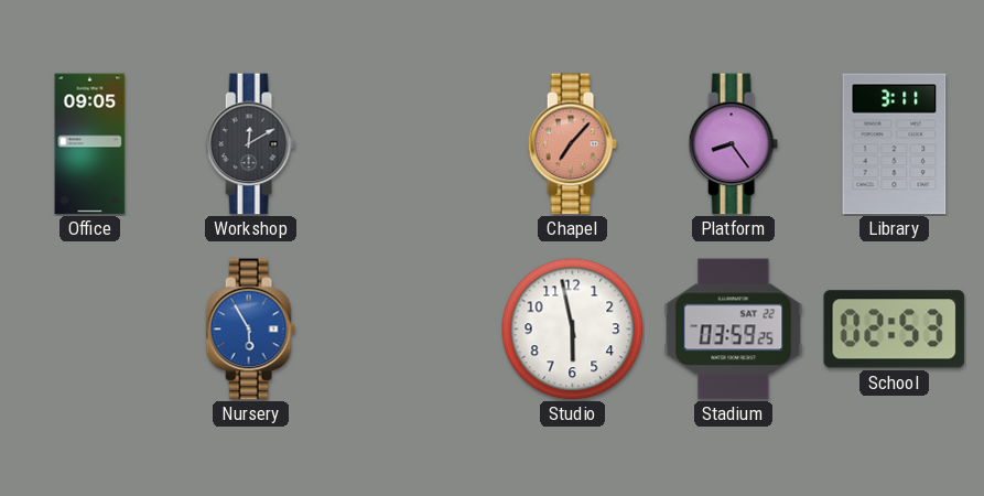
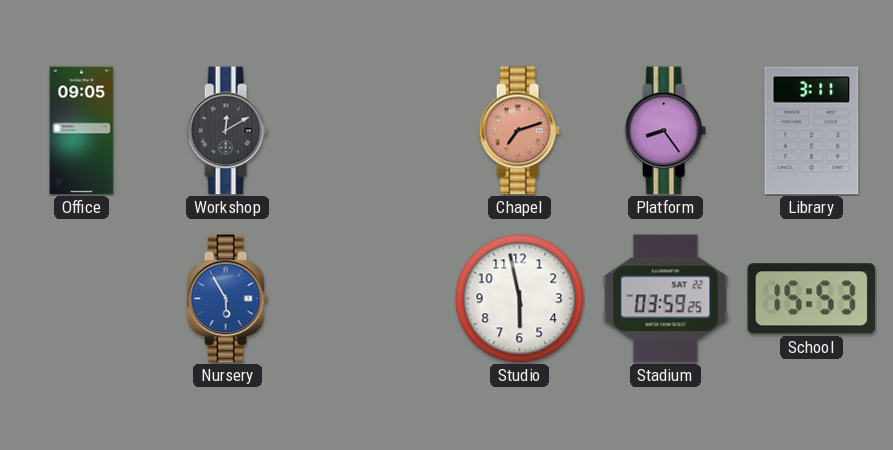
Chapel: 7:07 -> 7:12
School: 02:53 -> 15:53
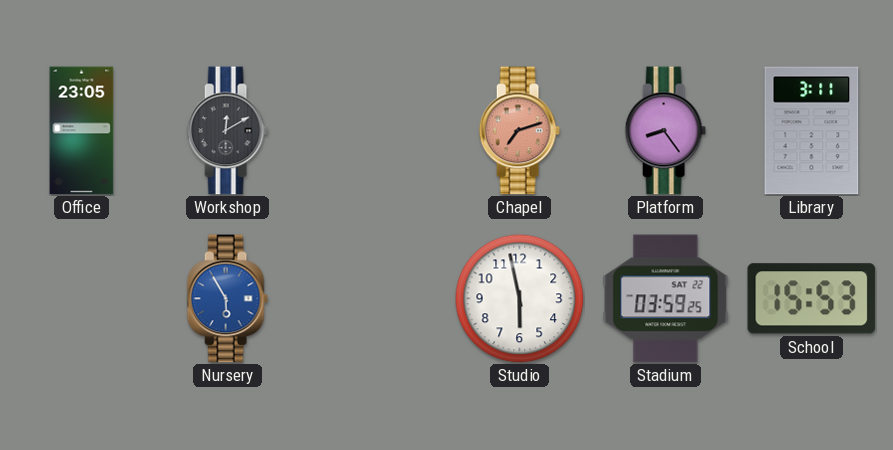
Office: 09:05 -> 23:05
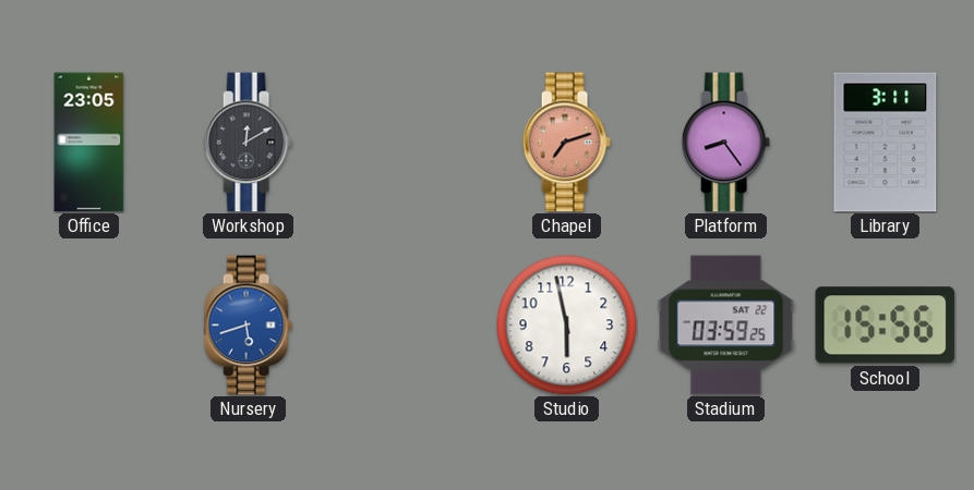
Nursery: 5:55 -> 5:42
School: 15:53 -> 15:56
